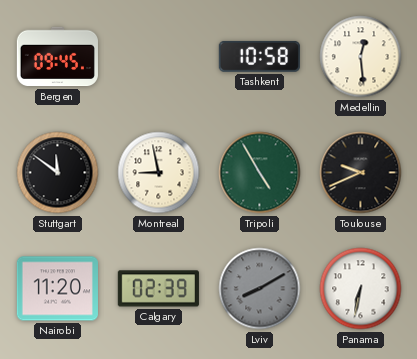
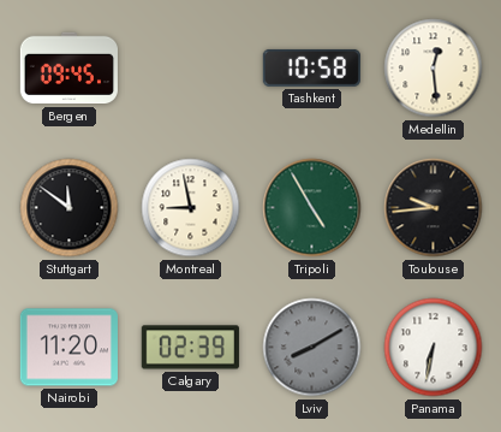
Toulouse: 9:41 -> 9:44
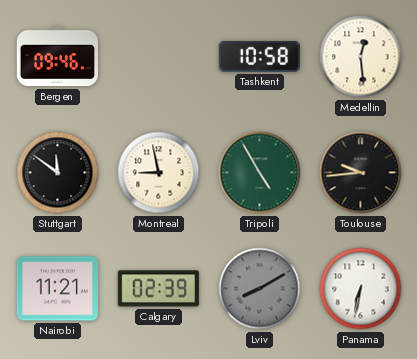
Bergen: 09:45 -> 09:46
Nairobi: 11:20 -> 11:21
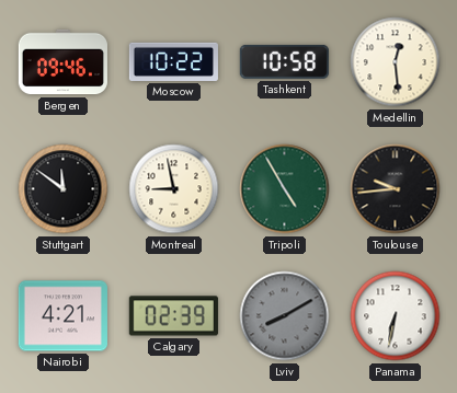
Moscow: none -> 10:22
Nairobi: 11:21 -> 4:21
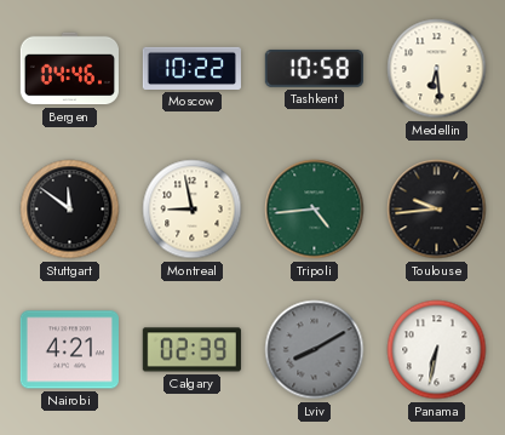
Bergen: 09:46 -> 04:46
Medellin: 12:29 -> 6:29
Tripoli: 4:55 -> 4:44
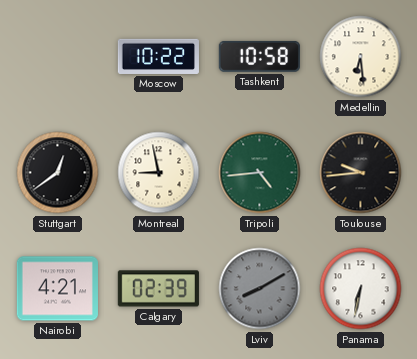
Bergen: 04:46 -> none
Stuttgart: 11:51 -> 12:39
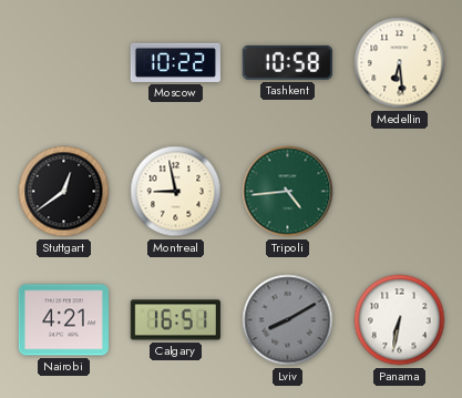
Toulouse: 9:44 -> none
Calgary: 02:39 -> 16:51
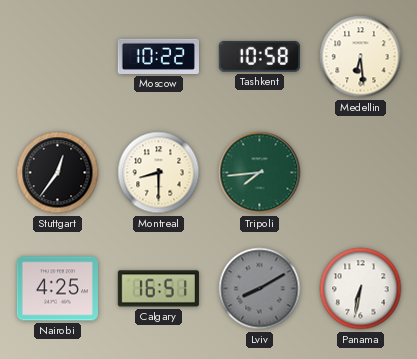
Stuttgart: 12:39 -> 12:36
Montreal: 8:58 -> 8:30
Tripoli: 4:44 -> 7:44
Nairobi: 4:21 -> 4:25
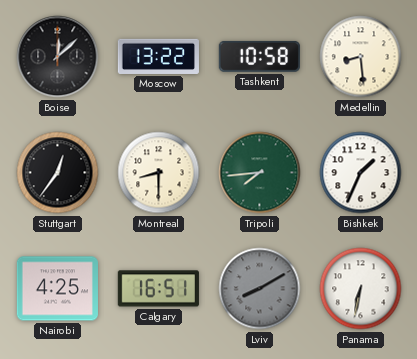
Boise: none -> 12:08
Moscow: 10:22 -> 13:22
Medellin: 6:29 -> 8:29
Bishkek: none -> 1:34
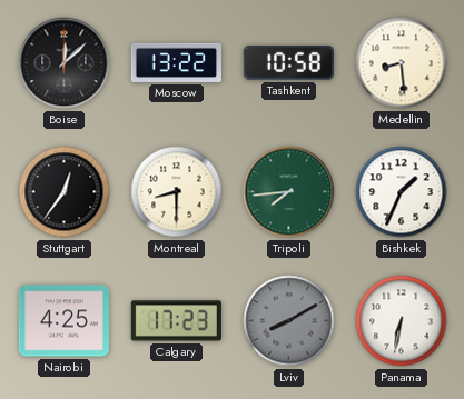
Calgary: 16:51 -> 17:23
